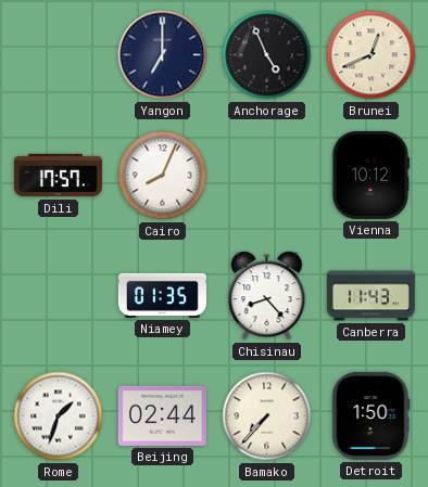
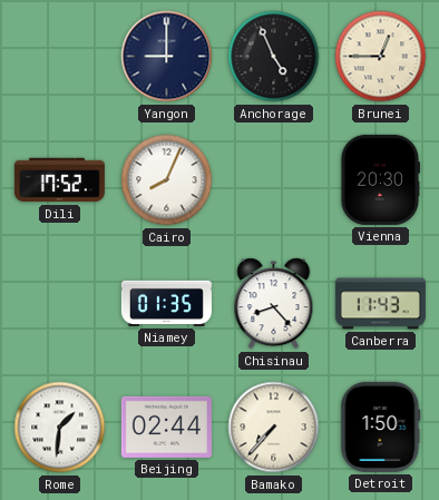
Yangon: 7:00 -> 9:00
Brunei: 12:41 -> 12:45
Dili: 17:57 -> 17:52
Vienna: 10:12 -> 20:30
Rome: 1:33 -> 1:31
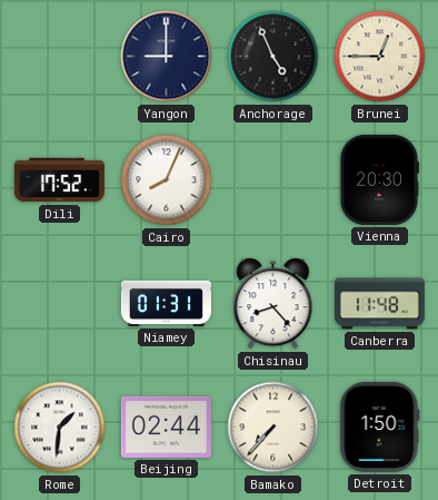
Niamey: 01:35 -> 01:31
Canberra: 11:43 -> 11:48
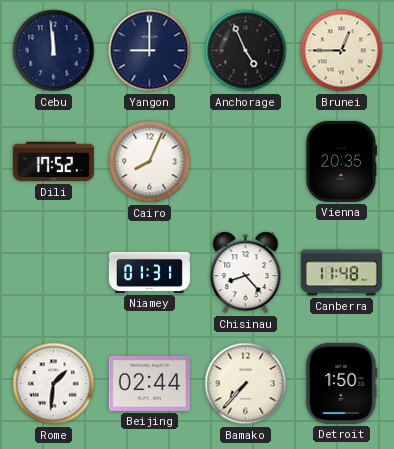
Cebu: none -> 11:59
Vienna: 20:30 -> 20:35
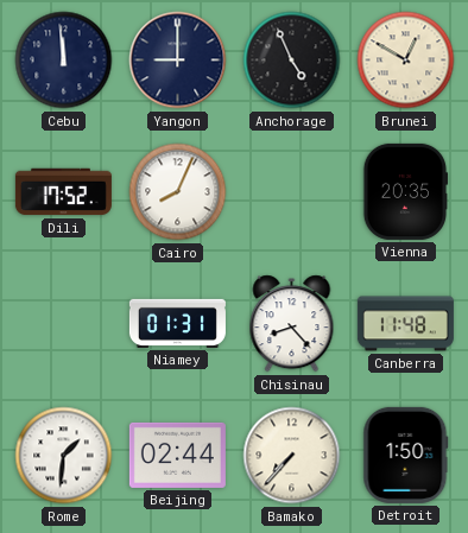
Brunei: 12:45 -> 12:50
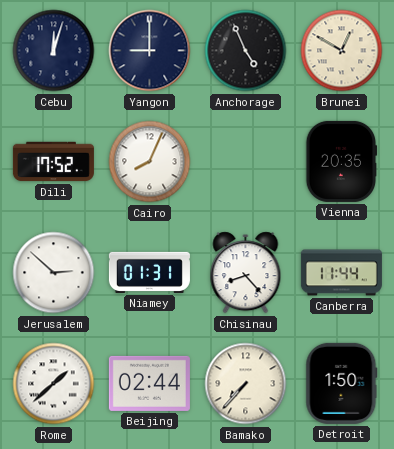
Cebu: 11:59 -> 12:03
Jerusalem: none -> 2:52
Canberra: 11:48 -> 11:44
Rome: 1:31 -> 1:38
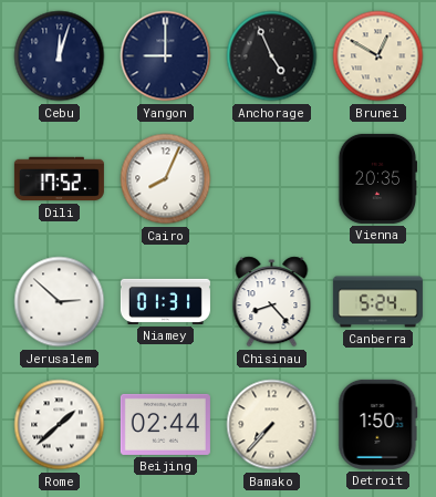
Canberra: 11:44 -> 5:24
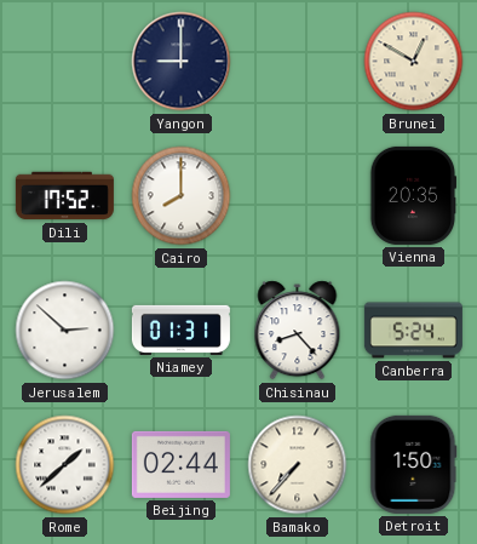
Cebu: 12:03 -> none
Anchorage: 4:56 -> none
Cairo: 8:04 -> 8:00
